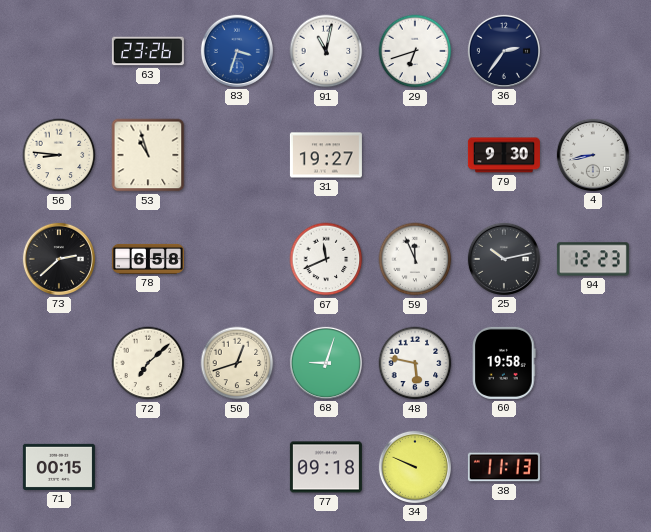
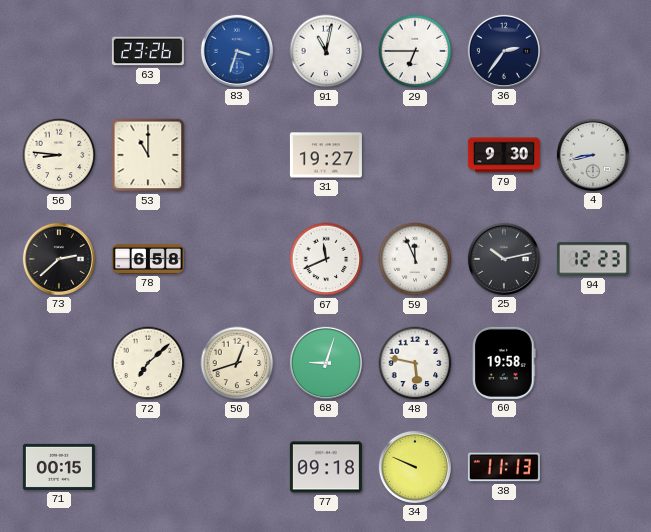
29: 6:42 -> 6:45
53: 10:57 -> 11:00
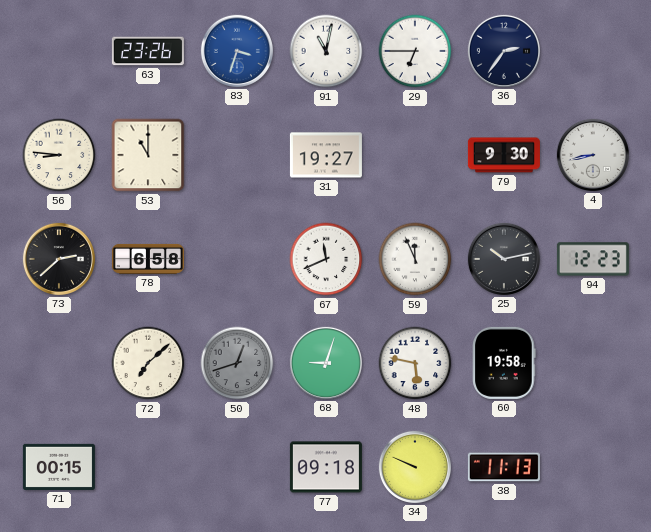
50 dial: cream -> grey
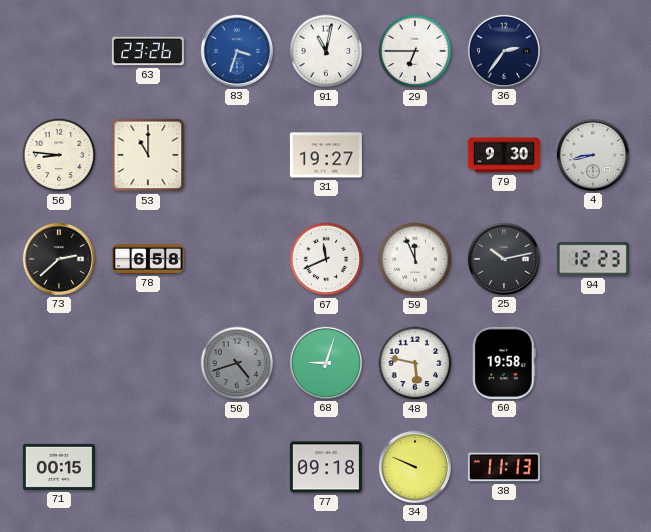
72: 7:08 -> none
50: 12:42 -> 4:42
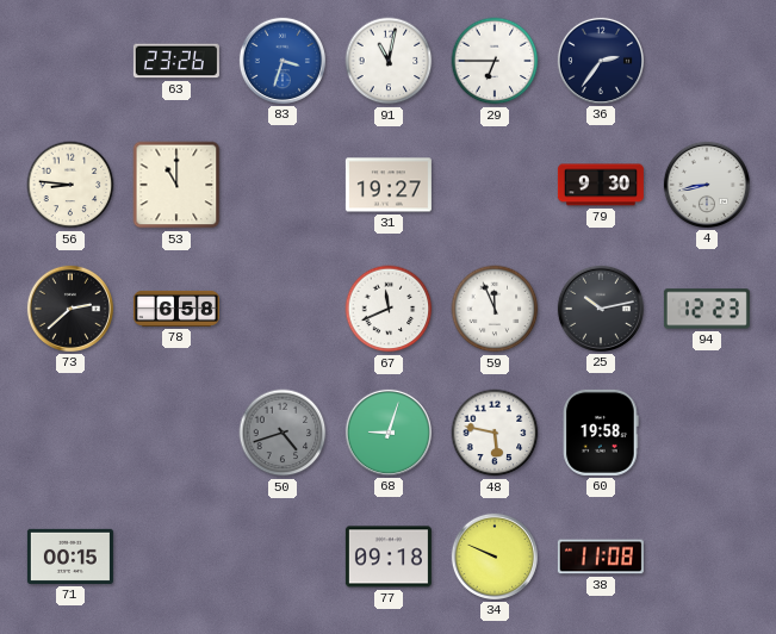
38: 11:13 -> 11:08
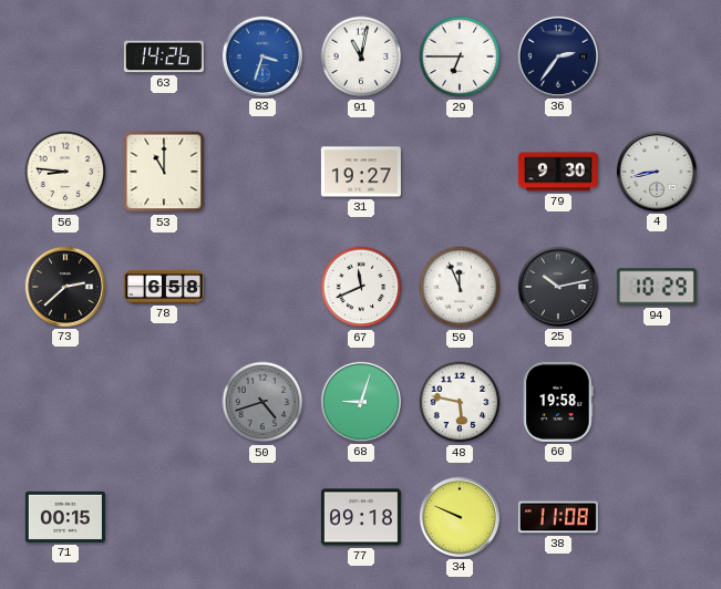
63: 23:26 -> 14:26
94: 12:23 -> 10:29
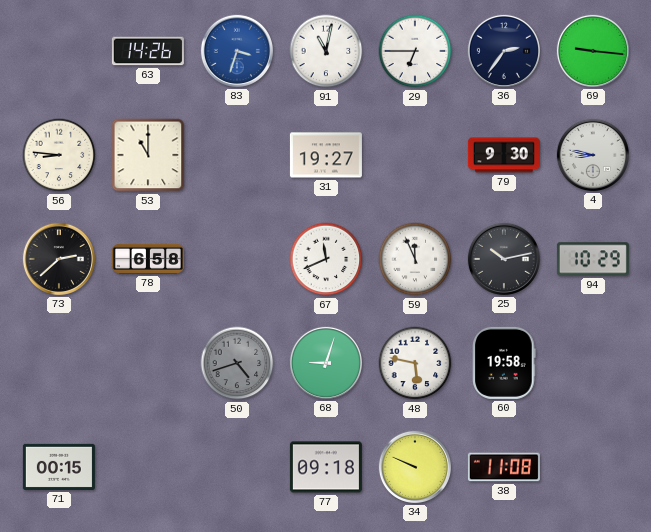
69: none -> 9:16
4: 8:43 -> 8:47
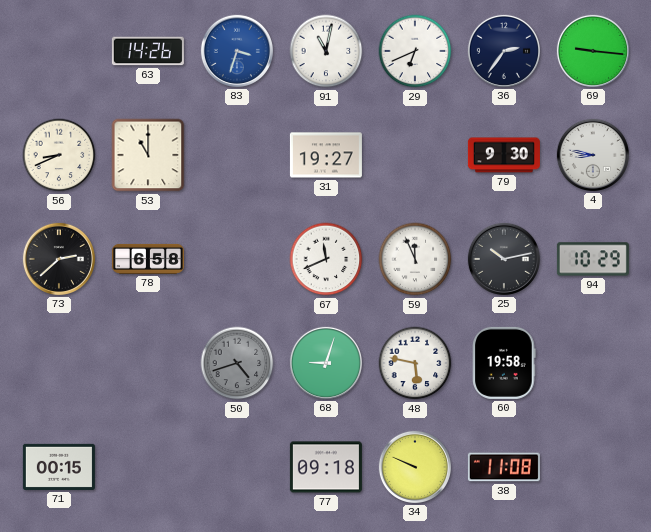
29: 6:45 -> 6:41
56: 8:46 -> 8:41
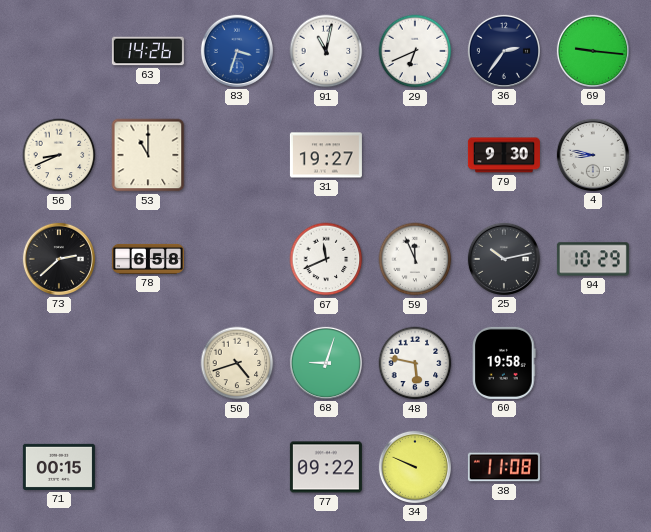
50 dial: grey -> cream
77: 09:18 -> 09:22
